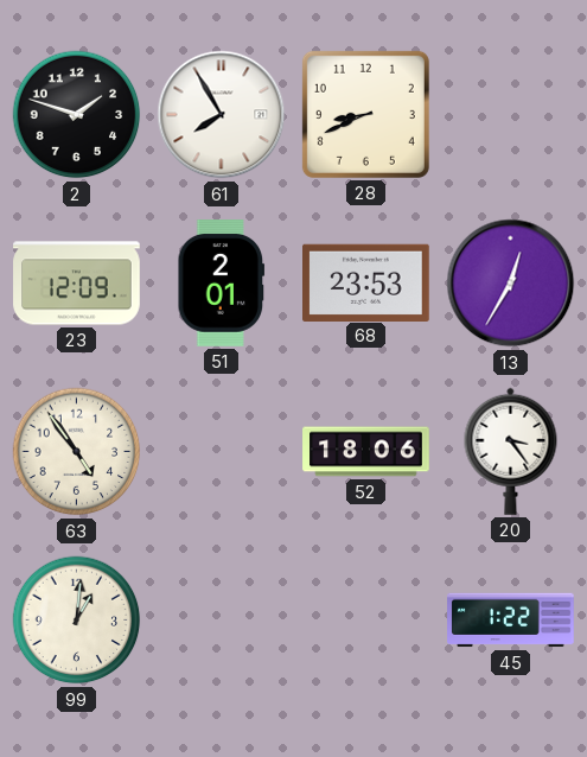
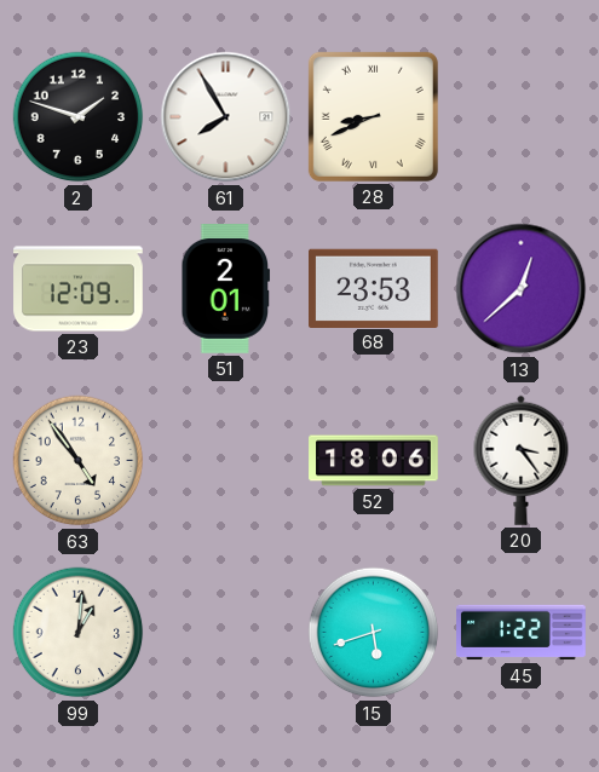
28 numerals: Arabic -> Roman
13: 12:35 -> 12:38
15: none -> 5:42
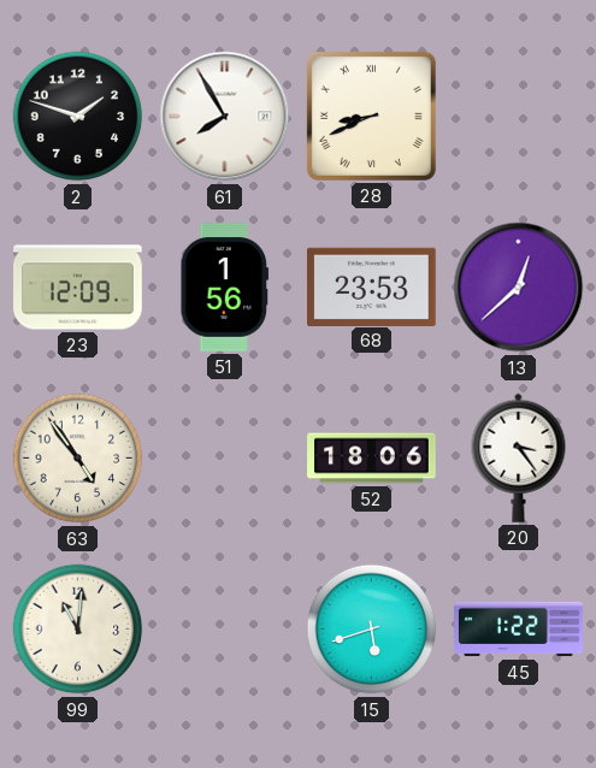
51: 2:01 -> 1:56
99: 1:01 -> 11:01
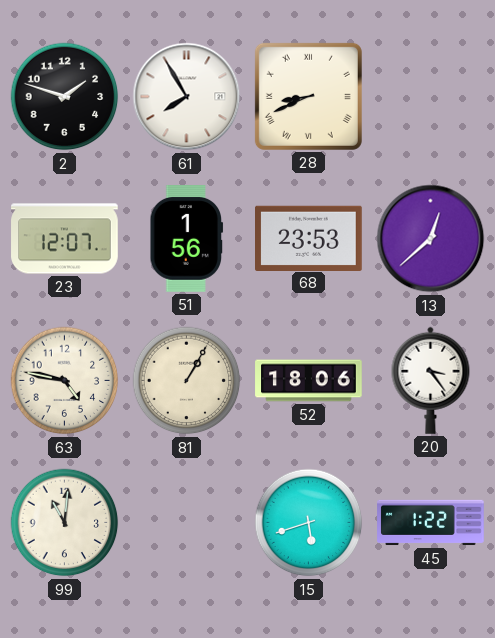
23: 12:09 -> 12:07
63: 4:54 -> 4:47
81: none -> 1:05
